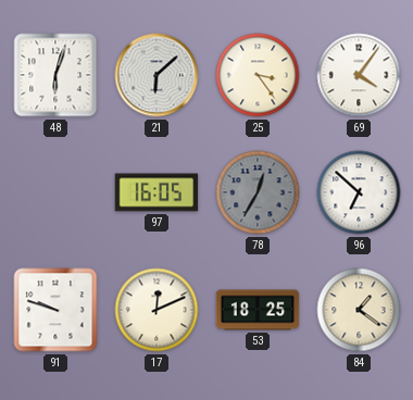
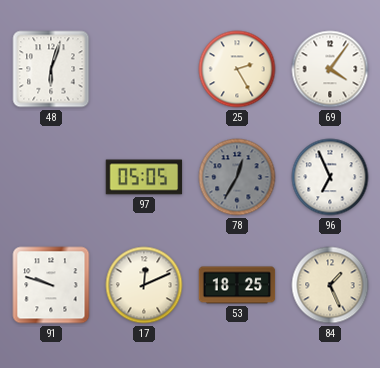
21: 6:08 -> none
25: 3:24 -> 2:25
97: 16:05 -> 05:05
96: 6:52 -> 6:56
84: 1:21 -> 1:26
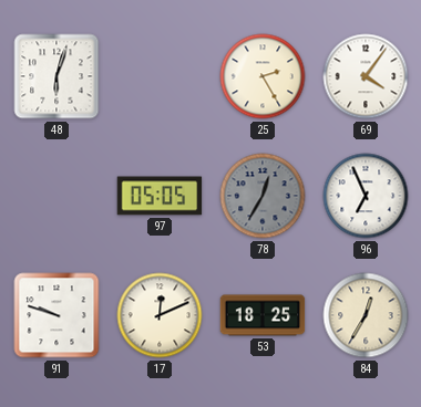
84: 1:26 -> 12:35
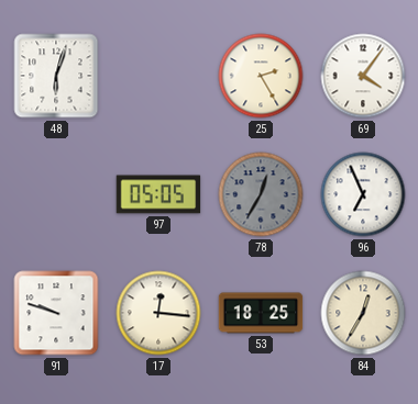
17: 12:11 -> 12:16
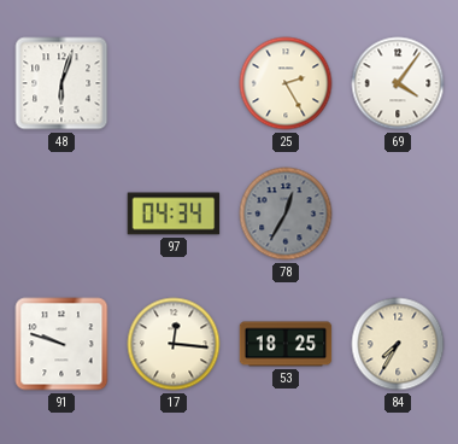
97: 05:05 -> 04:34
96: 6:56 -> none
84: 12:35 -> 7:35
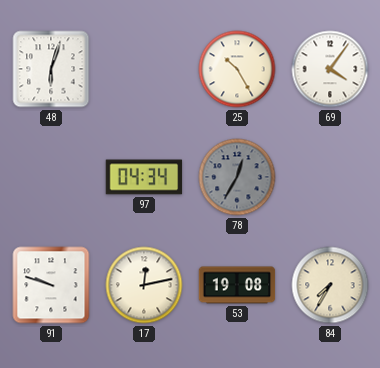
25: 2:25 -> 10:25
17: 12:16 -> 12:13
53: 18:25 -> 19:08
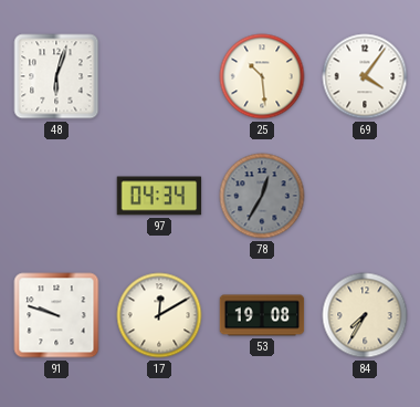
25: 10:25 -> 10:29
17: 12:13 -> 12:10
